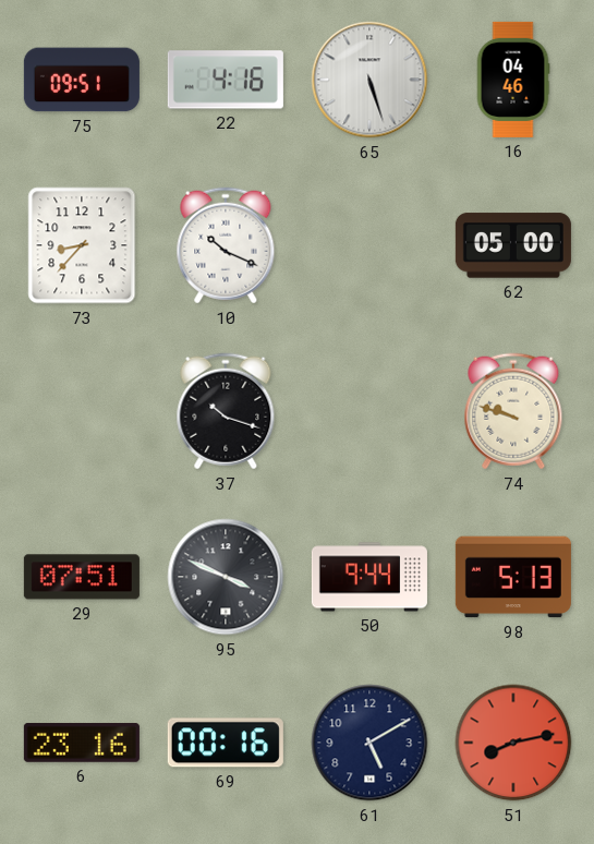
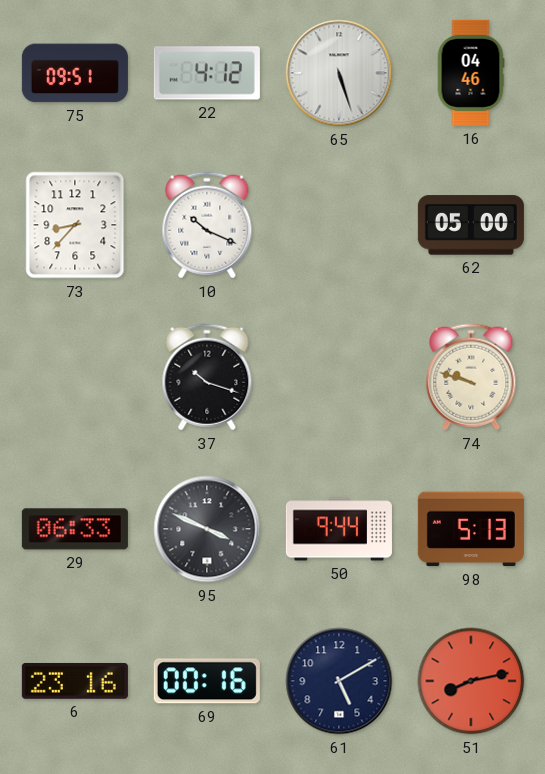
22: 4:16 -> 4:12
29: 07:51 -> 06:33
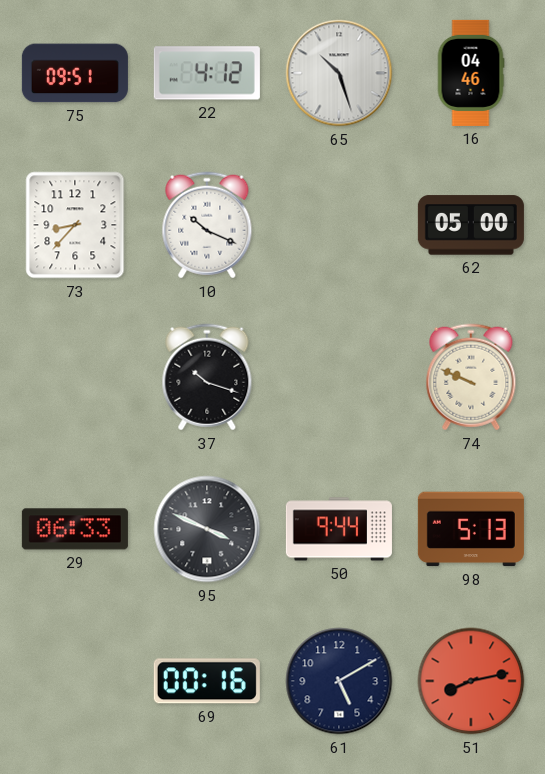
65: 5:27 -> 10:27
74: 9:48 -> 9:49
6: 23:16 -> none
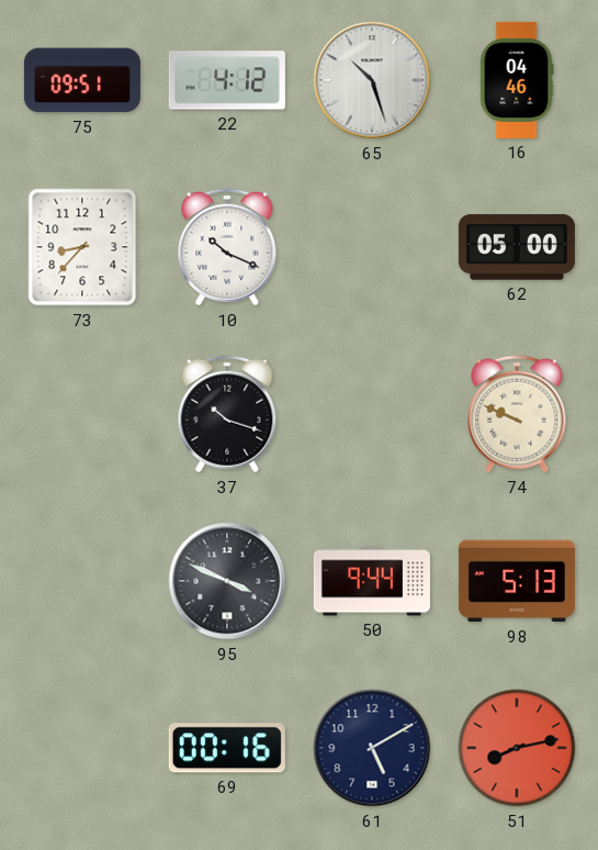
29: 06:33 -> none
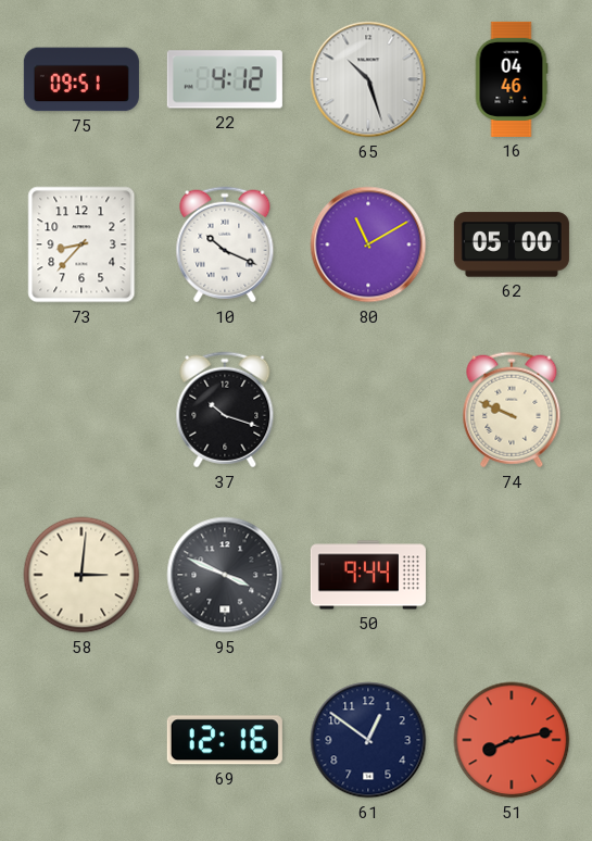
80: none -> 11:10
58: none -> 3:01
98: 5:13 -> none
69: 00:16 -> 12:16
61: 5:10 -> 12:51
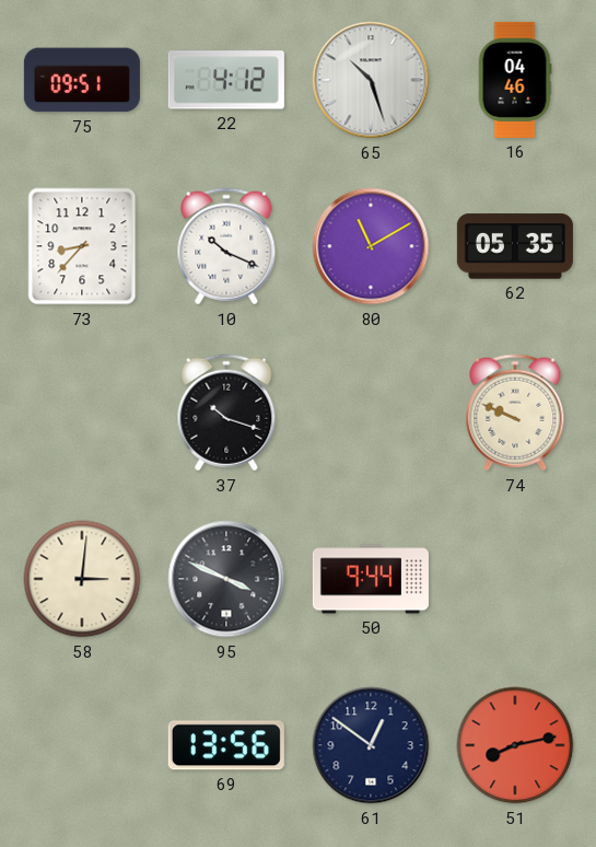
62: 05:00 -> 05:35
69: 12:16 -> 13:56
